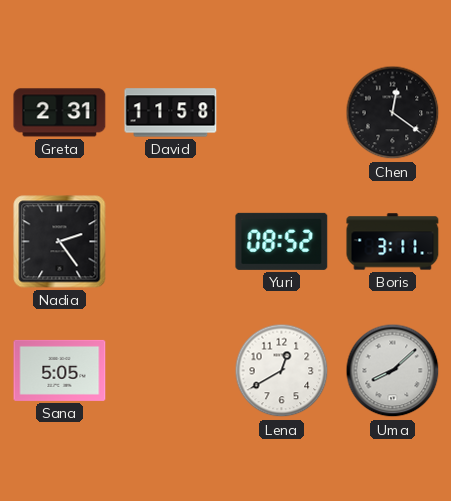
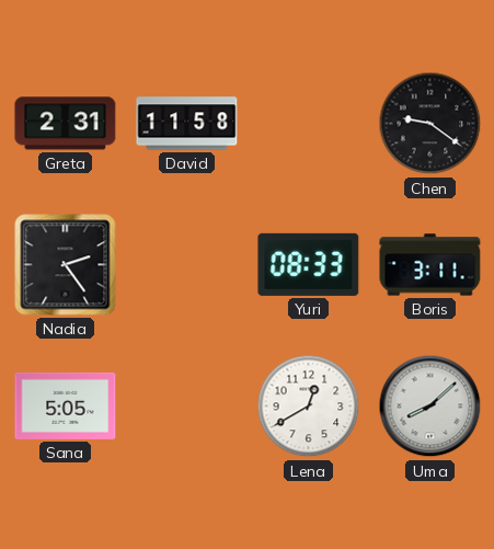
Chen: 12:21 -> 9:21
Yuri: 08:52 -> 08:33
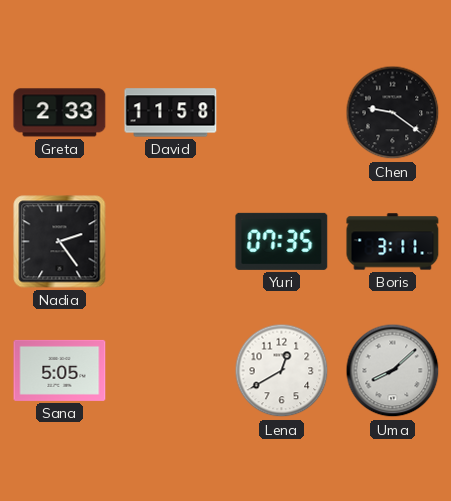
Greta: 2:31 -> 2:33
Yuri: 08:33 -> 07:35
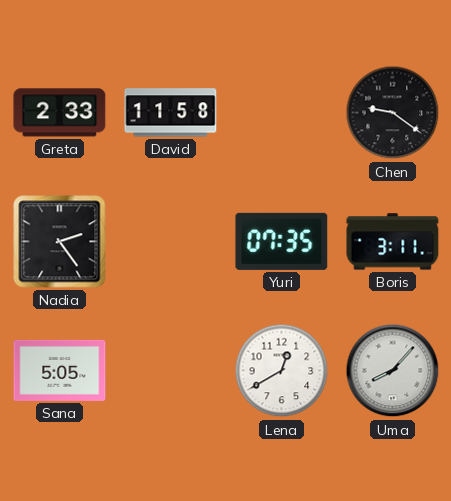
Uma: 8:08 -> 8:07
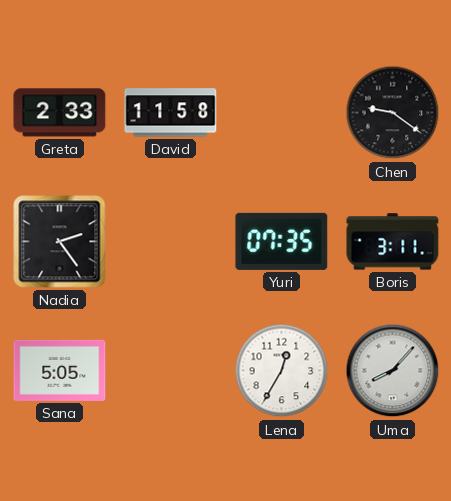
Lena: 12:40 -> 12:35
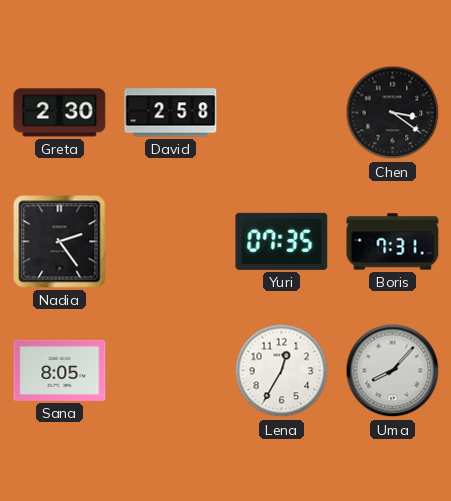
Greta: 2:33 -> 2:30
David: 11:58 -> 2:58
Chen: 9:21 -> 3:21
Boris: 3:11 -> 7:31
Sana: 5:05 -> 8:05
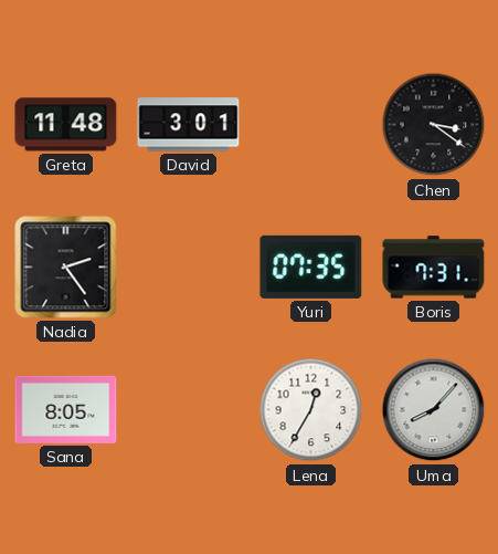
Greta: 2:30 -> 11:48
David: 2:58 -> 3:01
